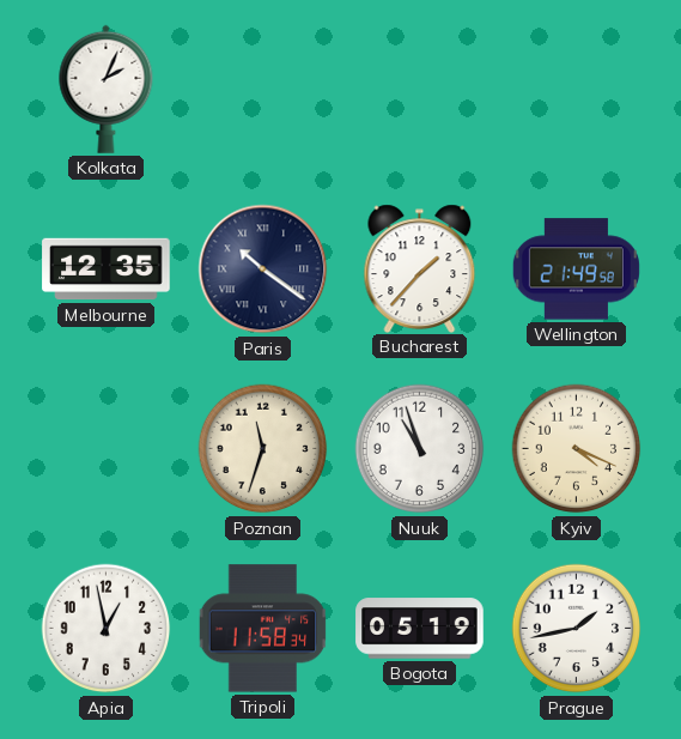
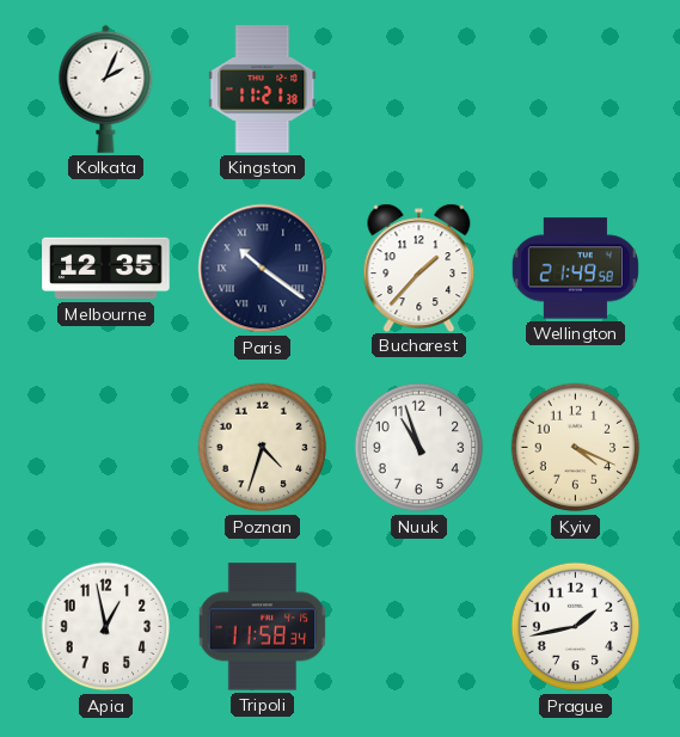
Kingston: none -> 11:21
Poznan: 11:33 -> 4:33
Bogota: 05:19 -> none
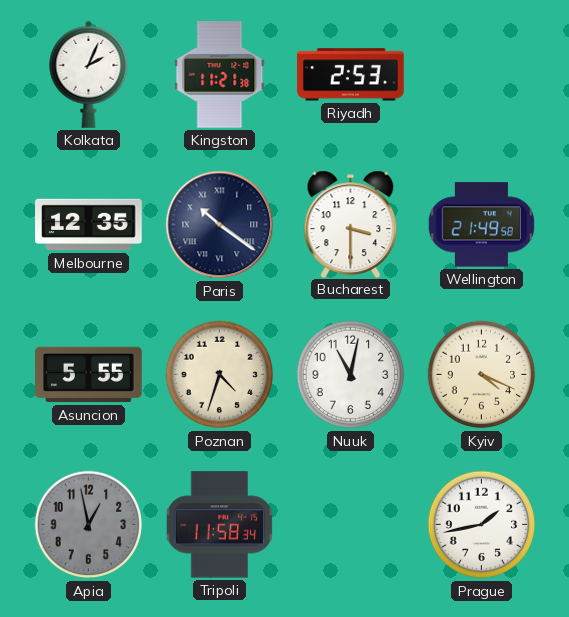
Riyadh: none -> 2:53
Bucharest: 1:37 -> 3:30
Asuncion: none -> 5:55
Nuuk: 10:57 -> 11:02
Apia dial: white -> grey
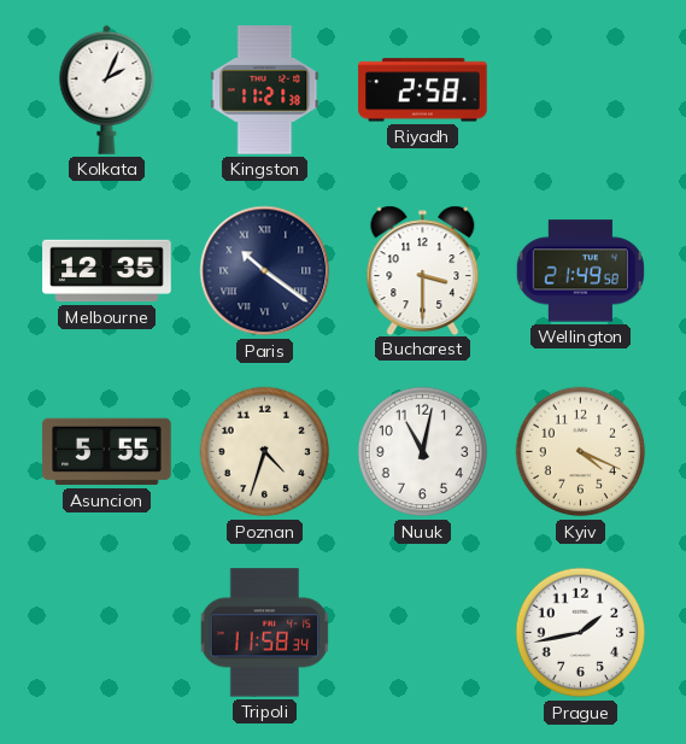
Riyadh: 2:53 -> 2:58
Apia: 12:58 -> none
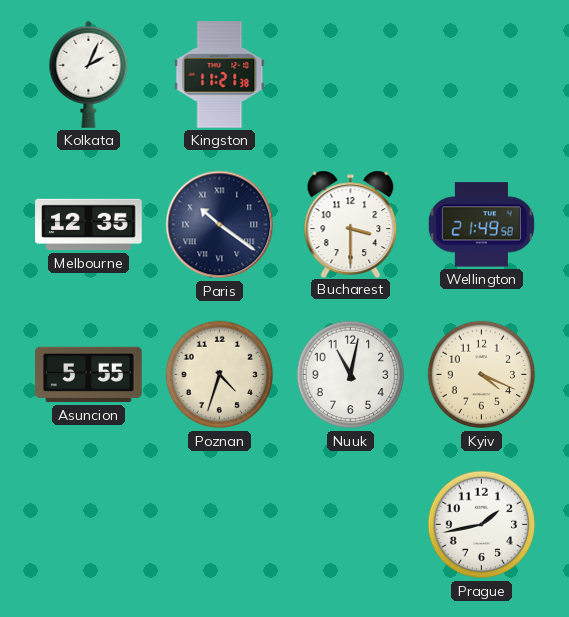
Riyadh: 2:58 -> none
Tripoli: 11:58 -> none
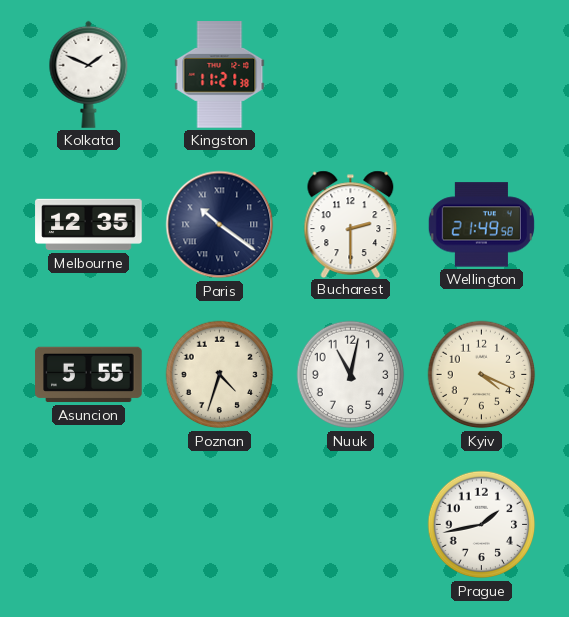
Kolkata: 2:04 -> 1:49
Bucharest: 3:30 -> 2:30
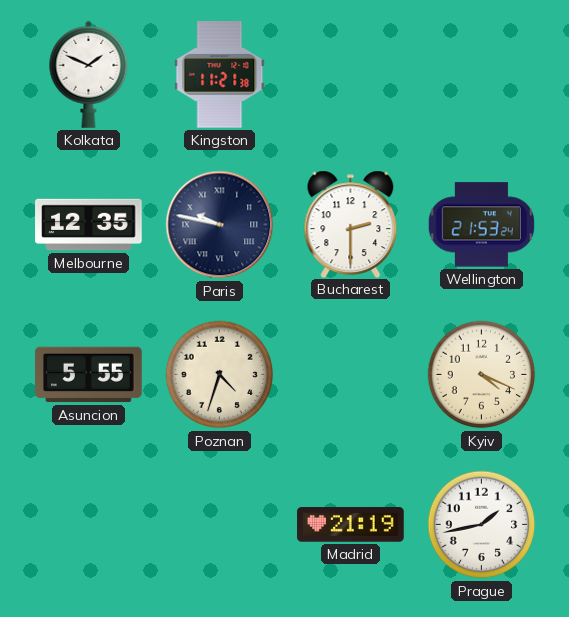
Paris: 10:21 -> 9:47
Wellington: 21:49 -> 21:53
Nuuk: 11:02 -> none
Madrid: none -> 21:19
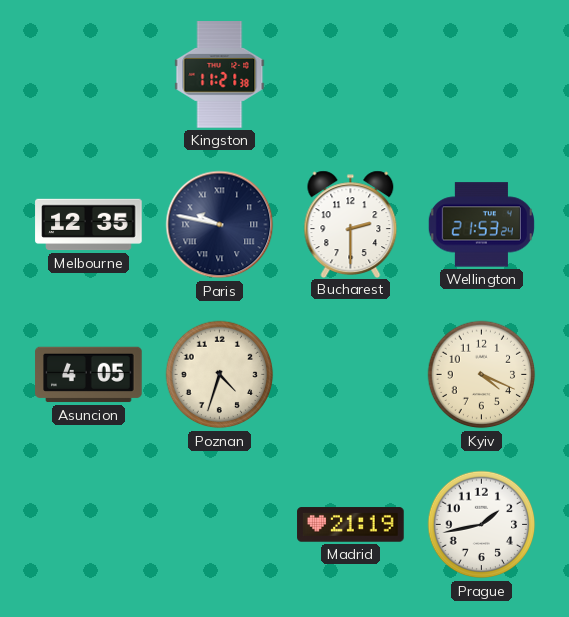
Kolkata: 1:49 -> none
Asuncion: 5:55 -> 4:05
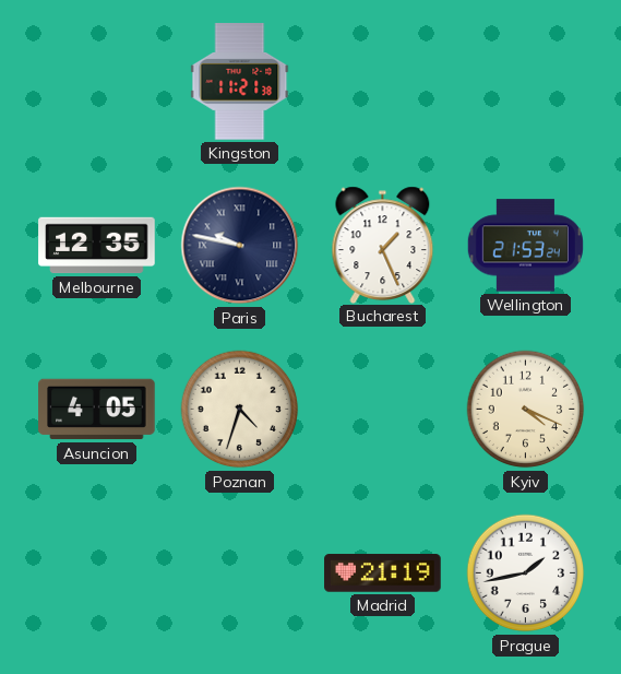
Bucharest: 2:30 -> 1:26
